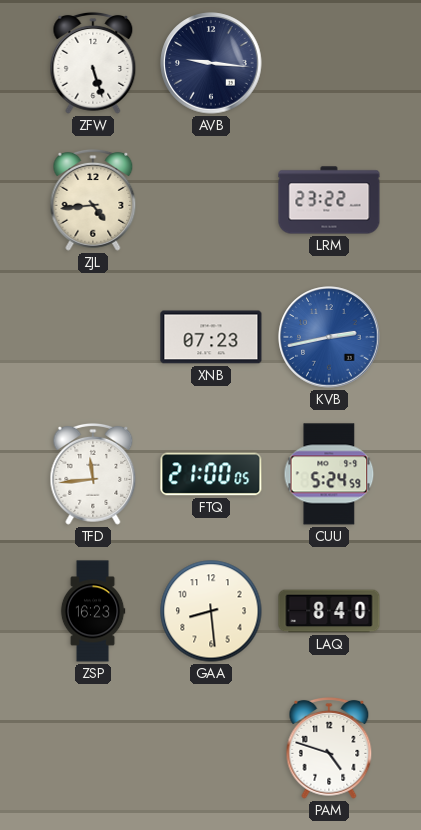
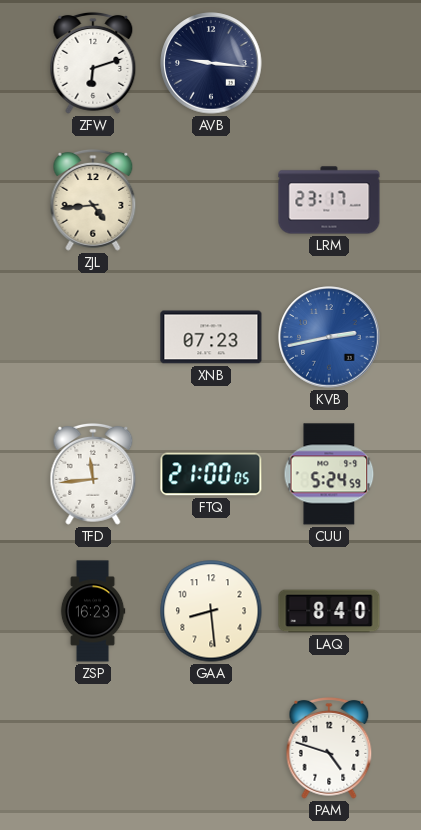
ZFW: 5:27 -> 6:12
LRM: 23:22 -> 23:17
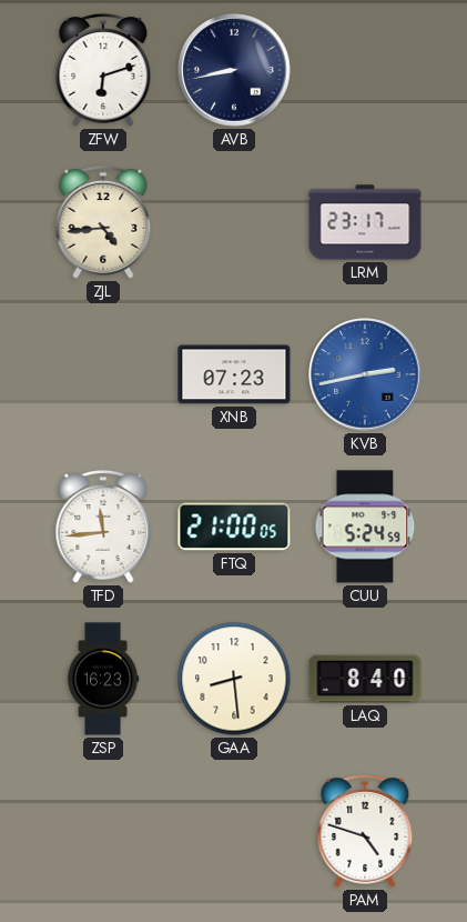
AVB: 9:16 -> 8:43
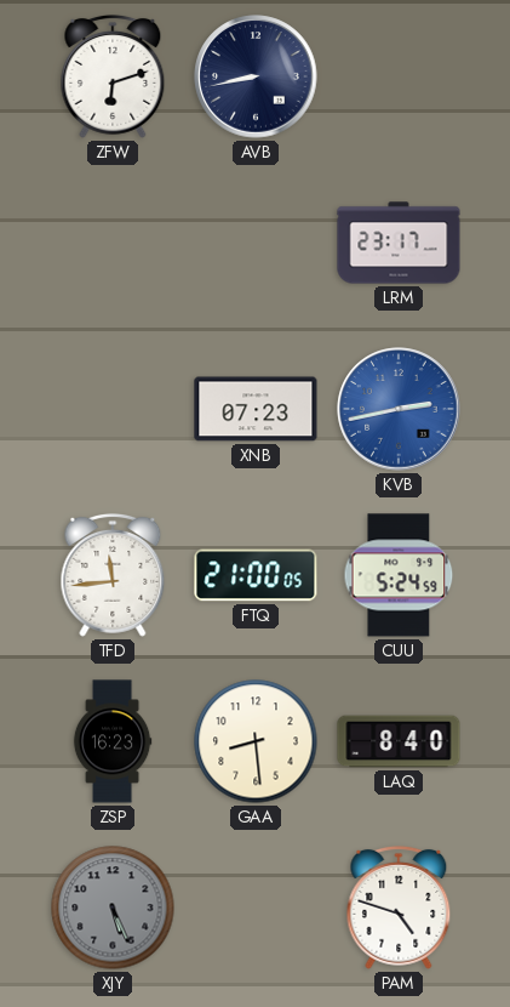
ZJL: 4:44 -> none
XJY: none -> 5:26
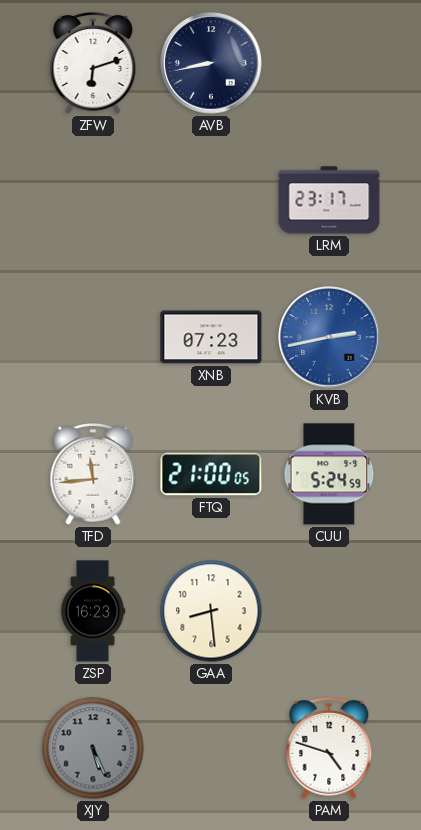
LAQ: 8:40 -> none
